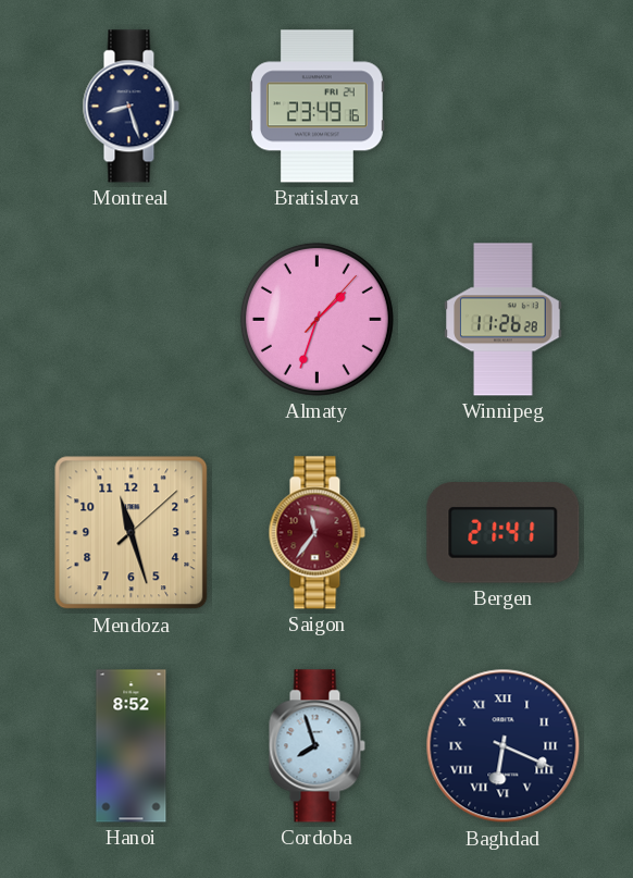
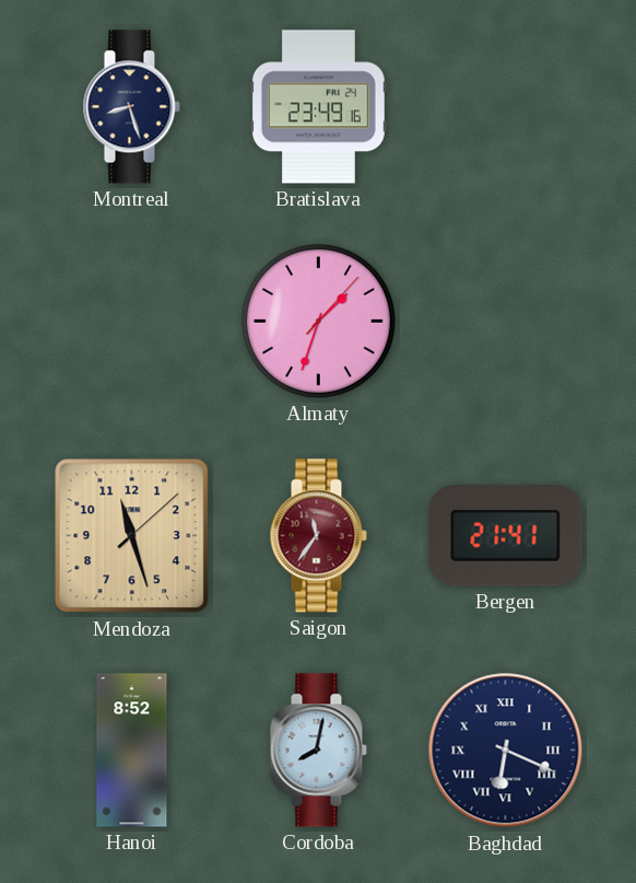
Winnipeg: 11:26 -> none
Cordoba: 7:57 -> 8:02
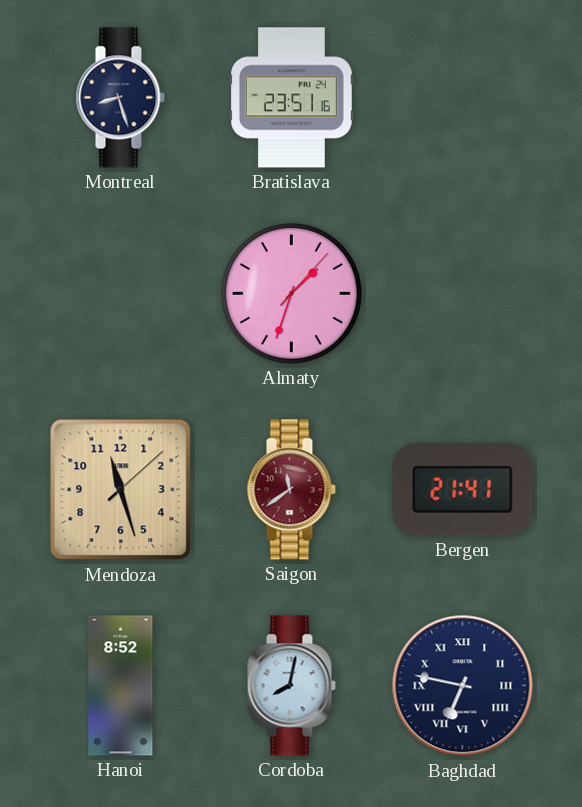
Bratislava: 23:49 -> 23:51
Saigon: 11:36 -> 11:39
Baghdad: 6:19 -> 6:47
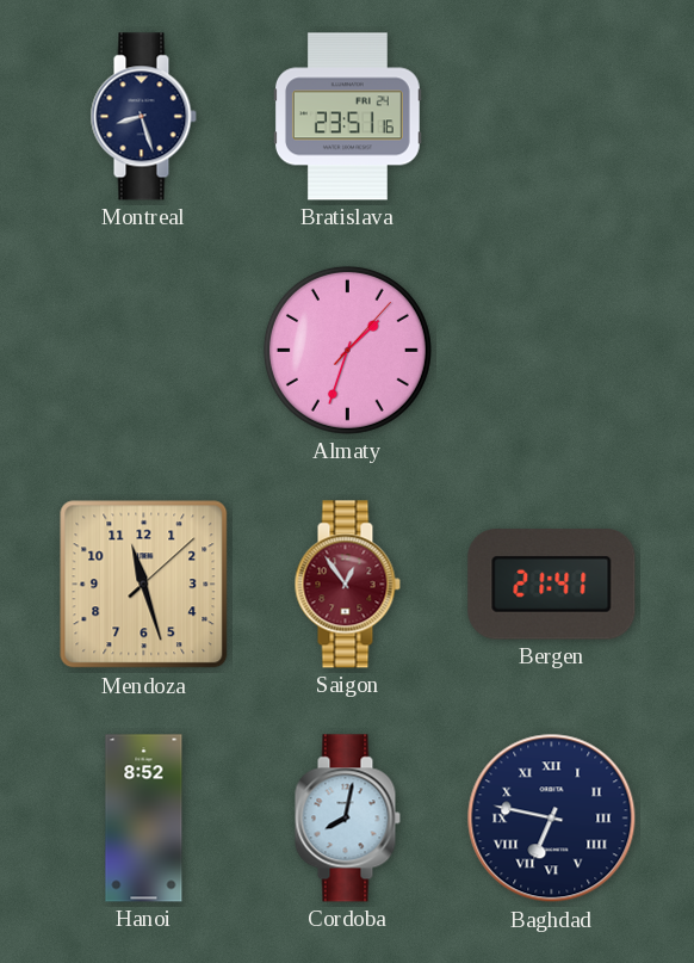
Saigon: 11:39 -> 12:54
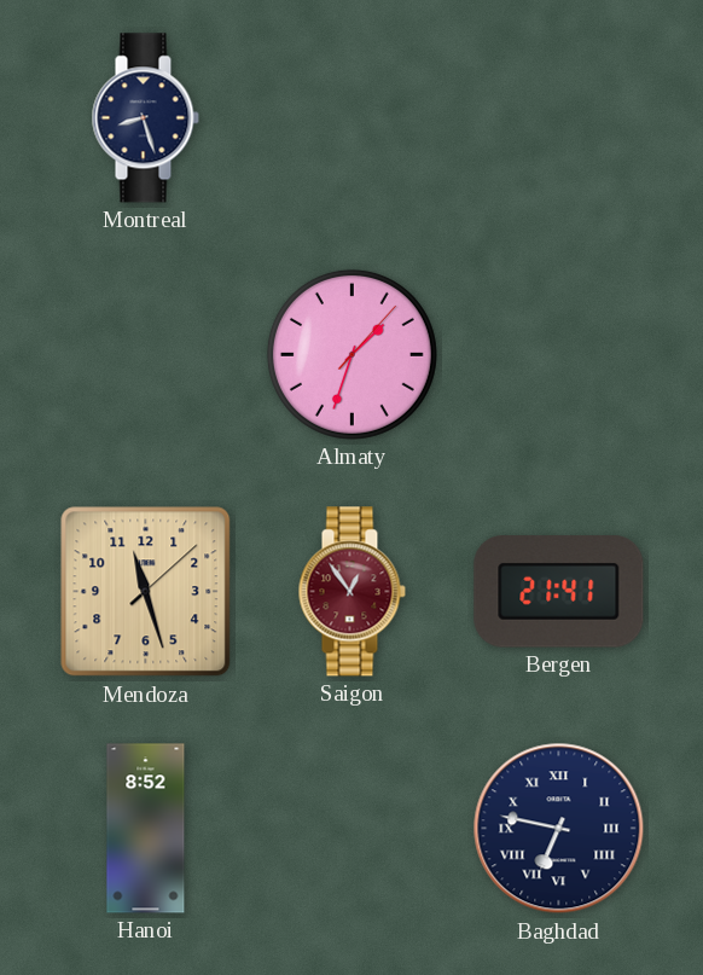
Bratislava: 23:51 -> none
Cordoba: 8:02 -> none
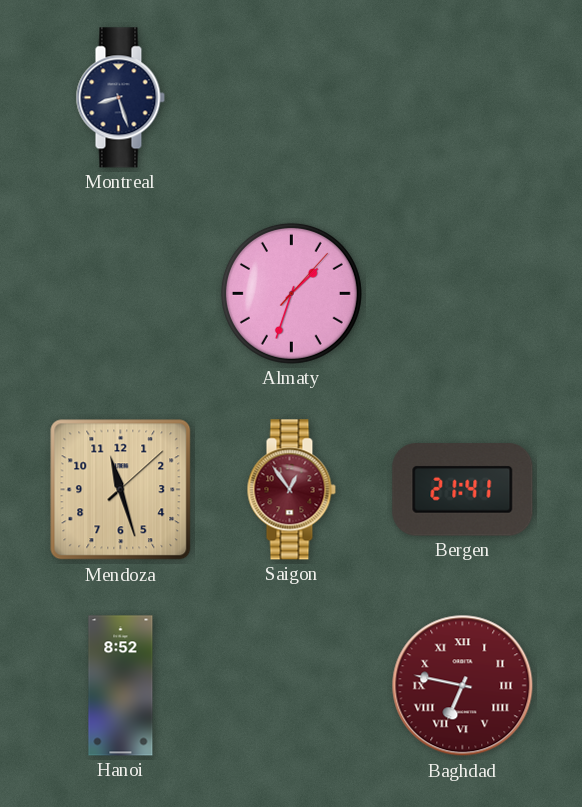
Baghdad dial: navy -> burgundy
